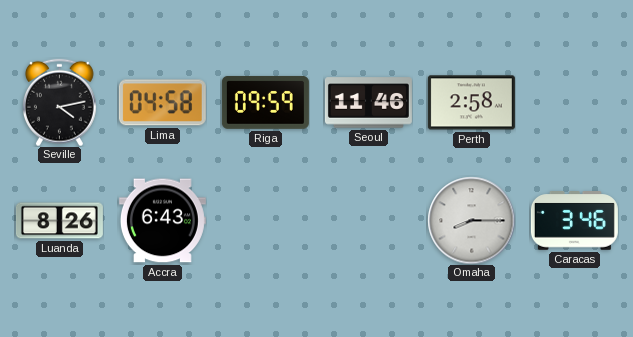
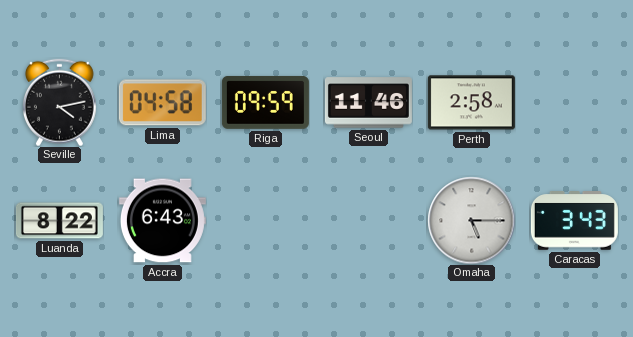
Luanda: 8:26 -> 8:22
Omaha: 8:15 -> 5:15
Caracas: 3:46 -> 3:43
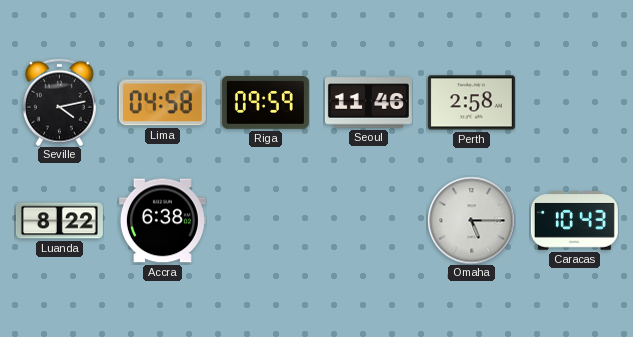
Accra: 6:43 -> 6:38
Caracas: 3:43 -> 10:43
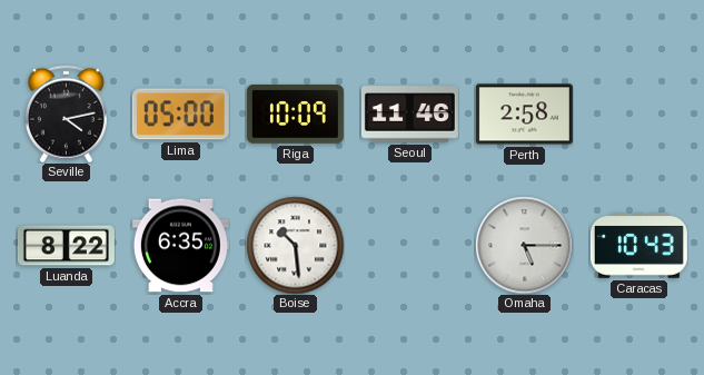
Lima: 04:58 -> 05:00
Riga: 09:59 -> 10:09
Accra: 6:38 -> 6:35
Boise: none -> 10:29
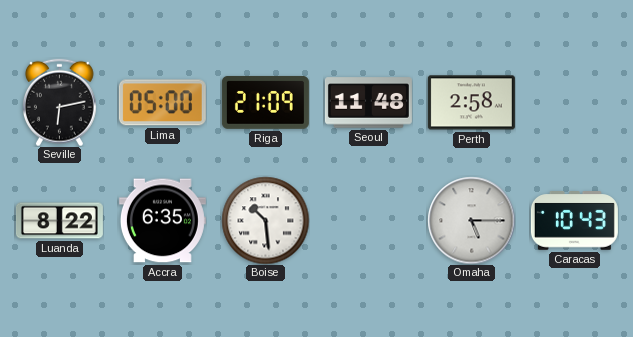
Seville: 4:13 -> 6:13
Riga: 10:09 -> 21:09
Seoul: 11:46 -> 11:48
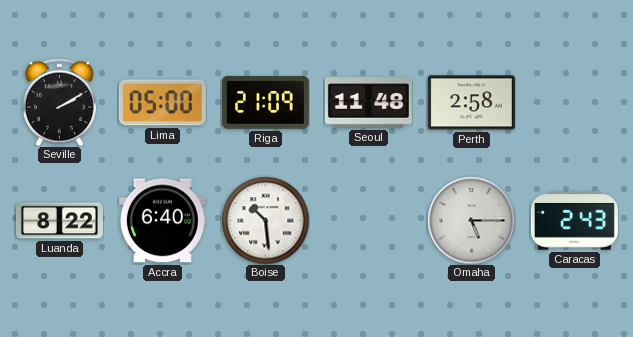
Seville: 6:13 -> 2:10
Accra: 6:35 -> 6:40
Caracas: 10:43 -> 2:43
